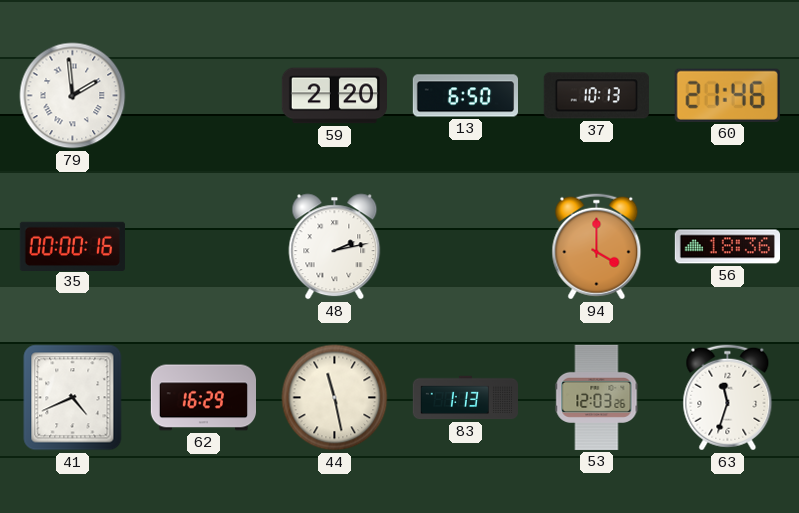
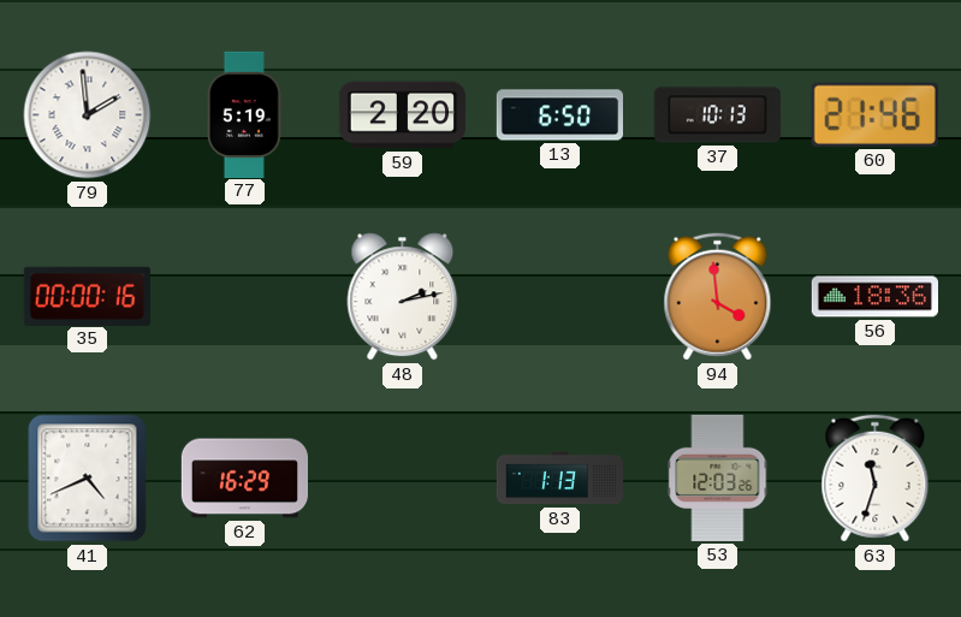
77: none -> 5:19
94: 4:00 -> 3:59
44: 11:28 -> none
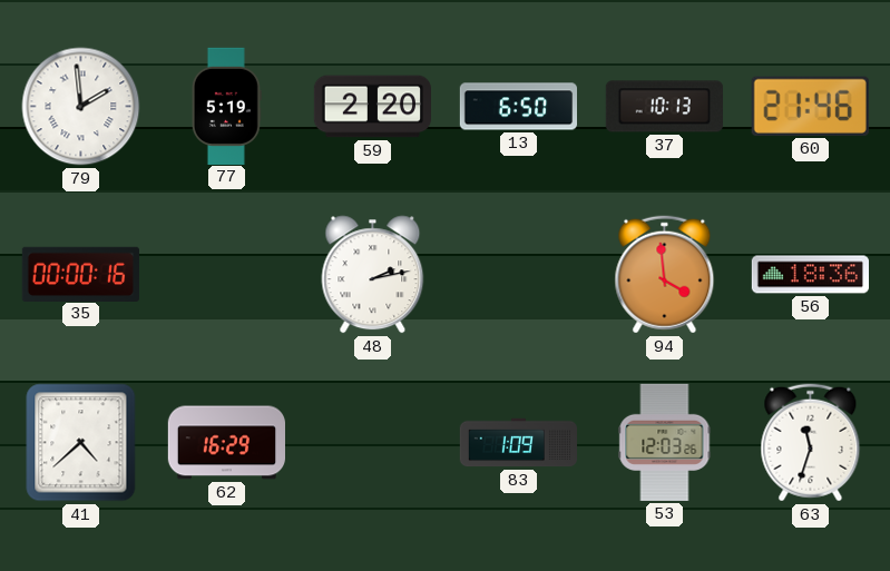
41: 4:41 -> 4:38
83: 1:13 -> 1:09
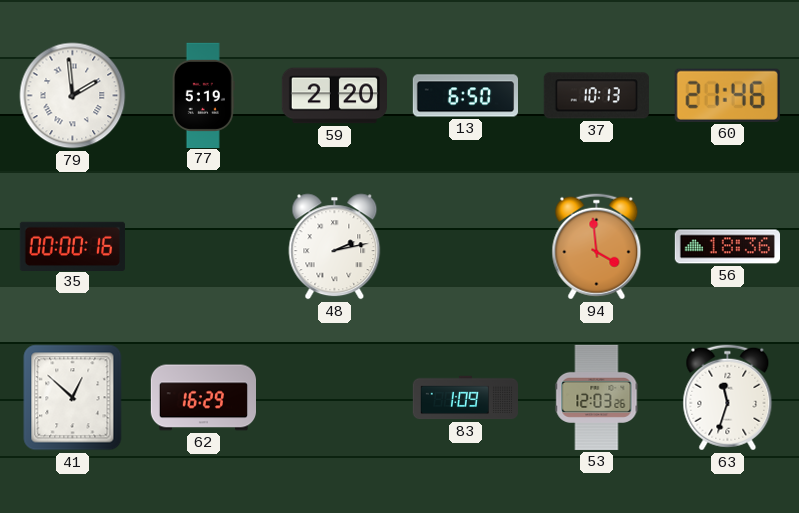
41: 4:38 -> 12:52
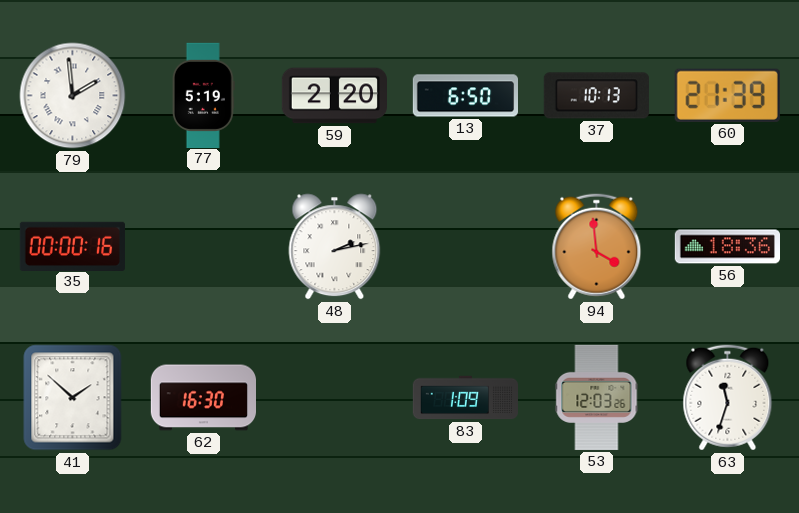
60: 21:46 -> 21:39
41: 12:52 -> 1:52
62: 16:29 -> 16:30
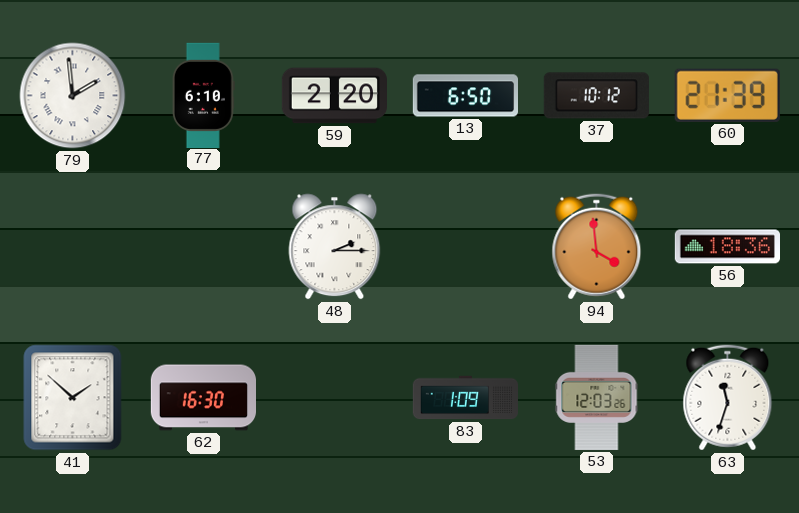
77: 5:19 -> 6:10
37: 10:13 -> 10:12
35: 00:00 -> none
48: 2:13 -> 2:15
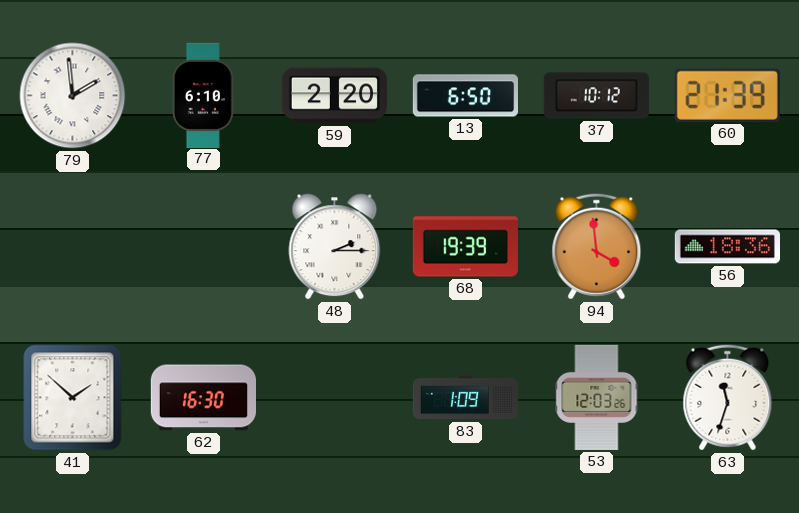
68: none -> 19:39
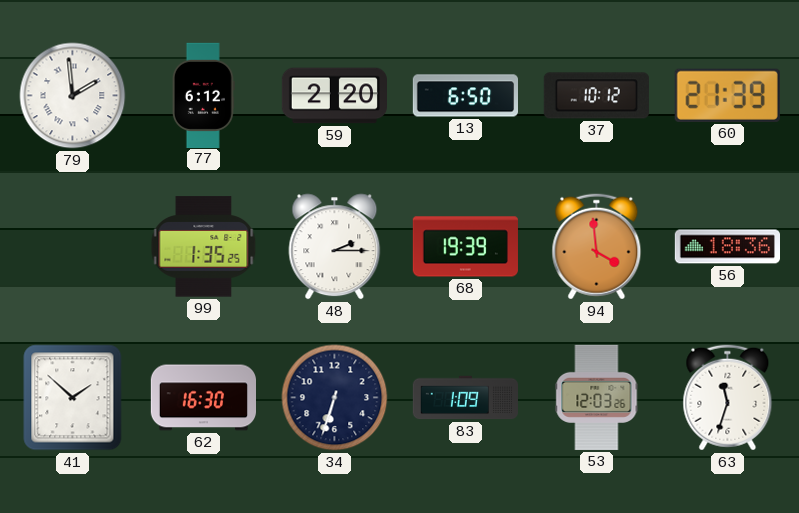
77: 6:10 -> 6:12
99: none -> 1:35
34: none -> 6:33
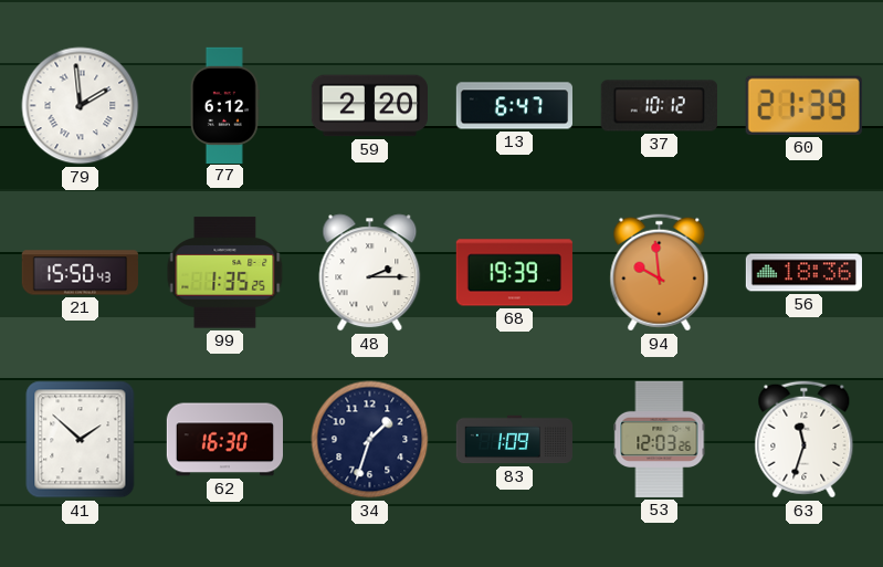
13: 6:50 -> 6:47
21: none -> 15:50
94: 3:59 -> 9:59
34: 6:33 -> 1:33
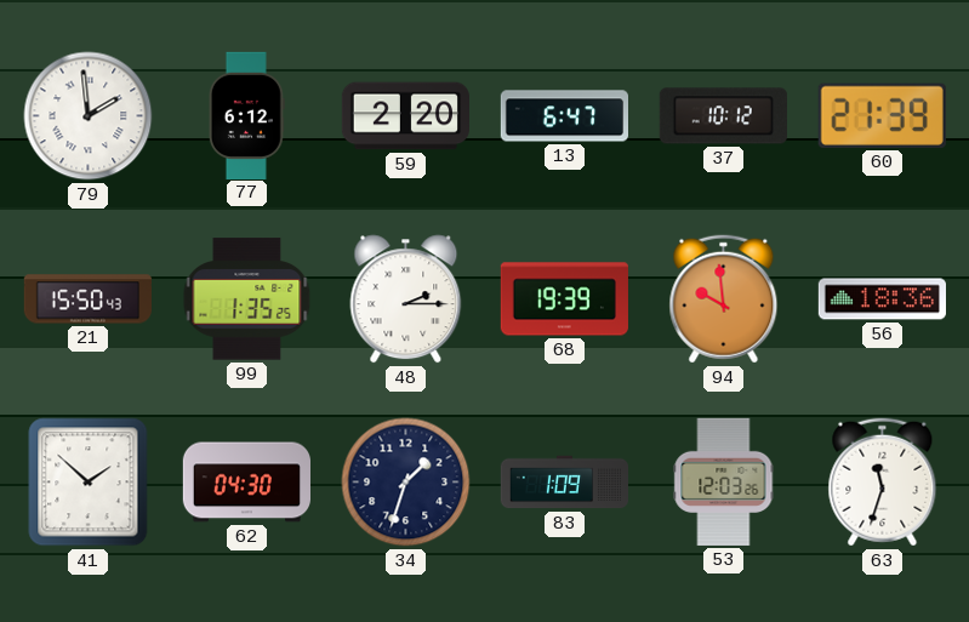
62: 16:30 -> 04:30
